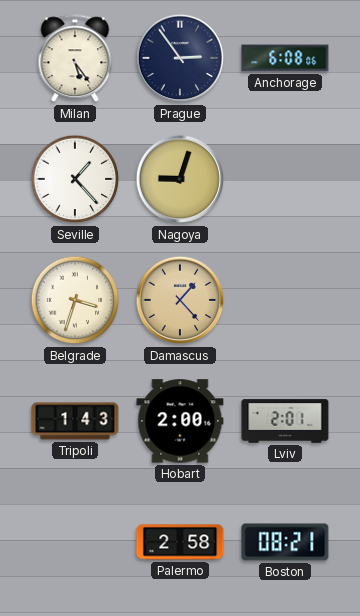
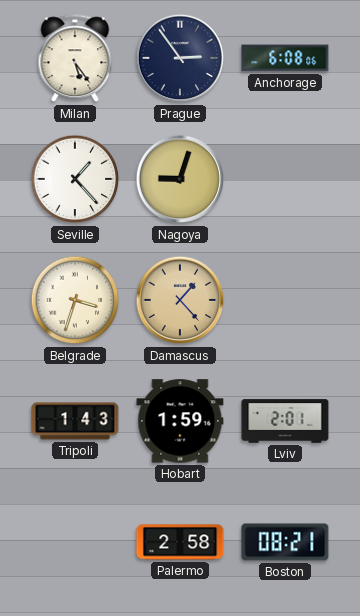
Hobart: 2:00 -> 1:59
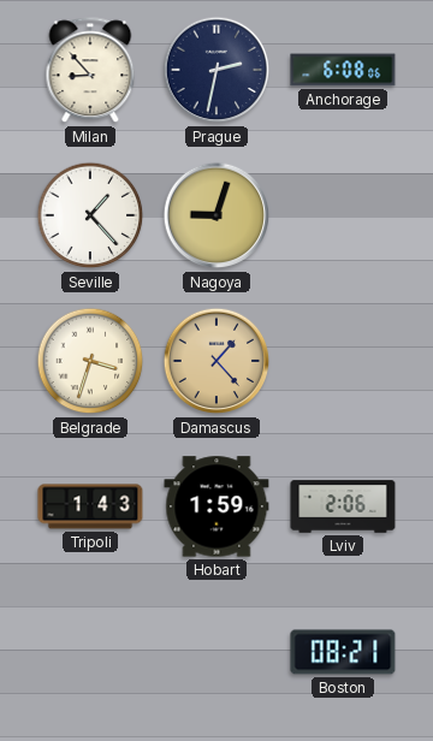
Milan: 5:24 -> 8:53
Prague: 2:54 -> 2:32
Lviv: 2:01 -> 2:06
Palermo: 2:58 -> none
